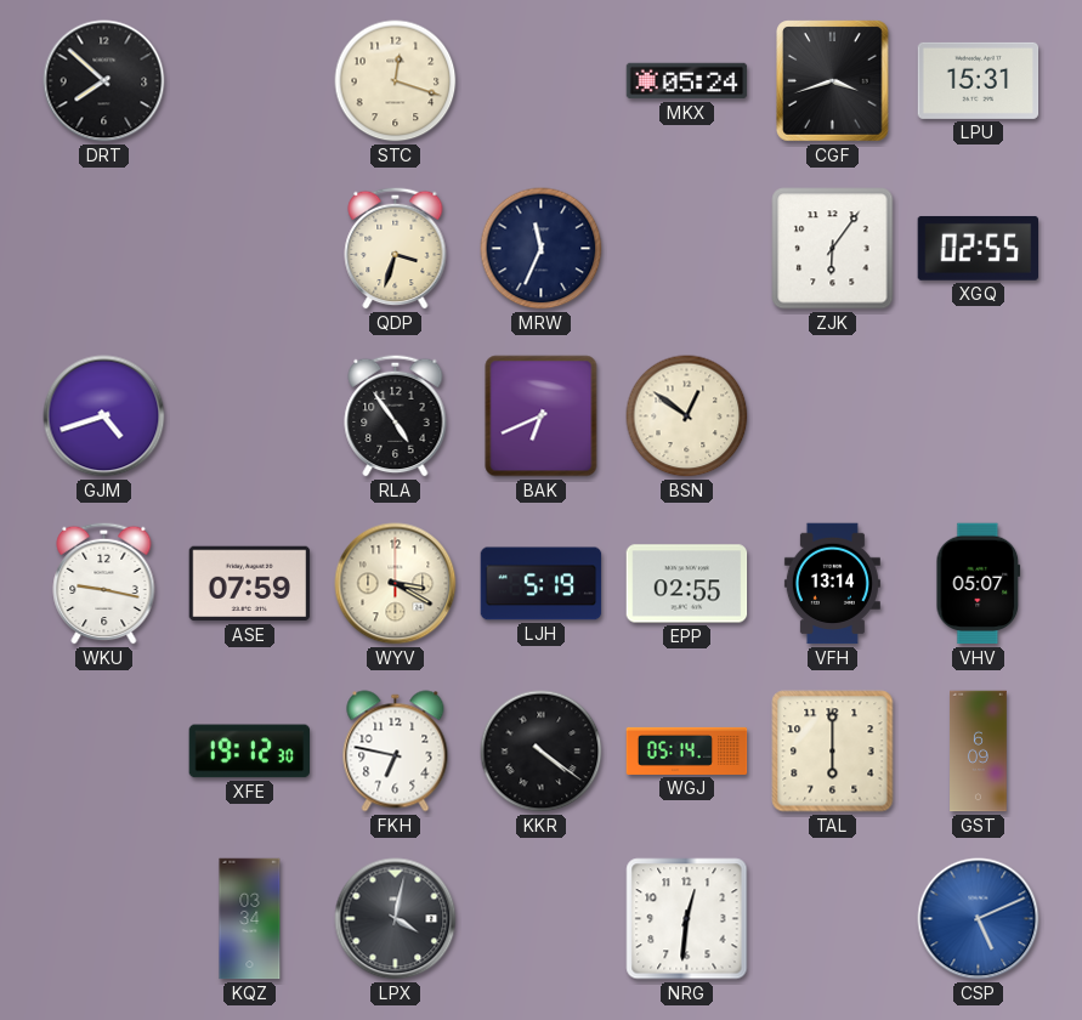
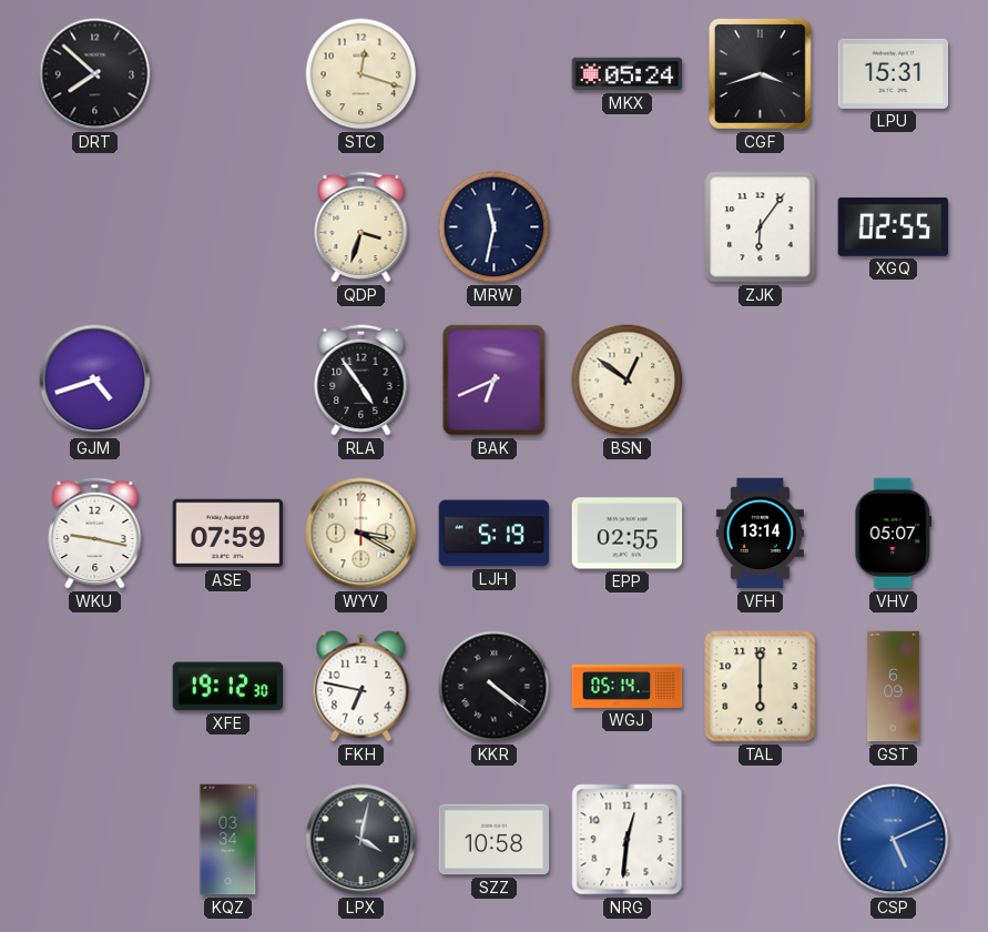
MRW: 11:34 -> 11:32
SZZ: none -> 10:58
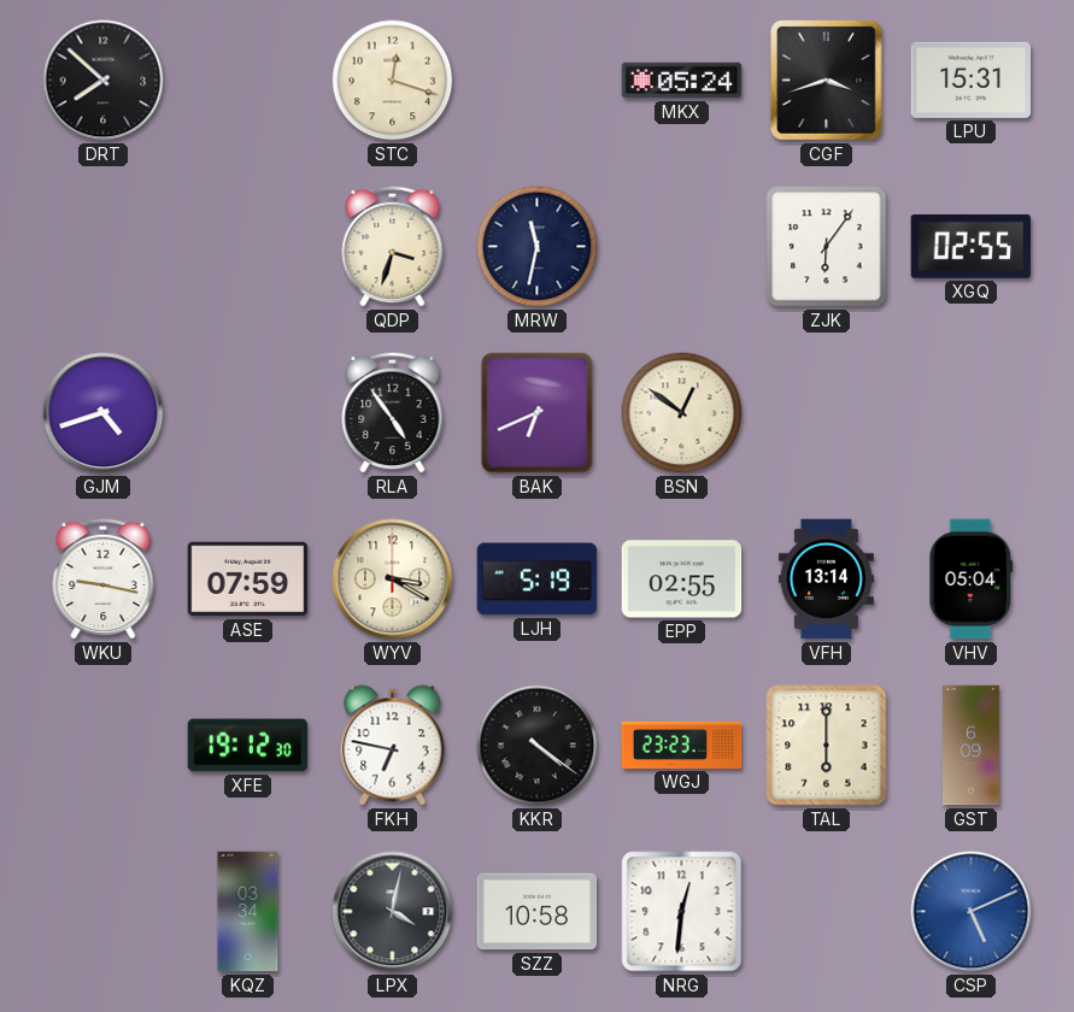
VHV: 05:07 -> 05:04
WGJ: 05:14 -> 23:23
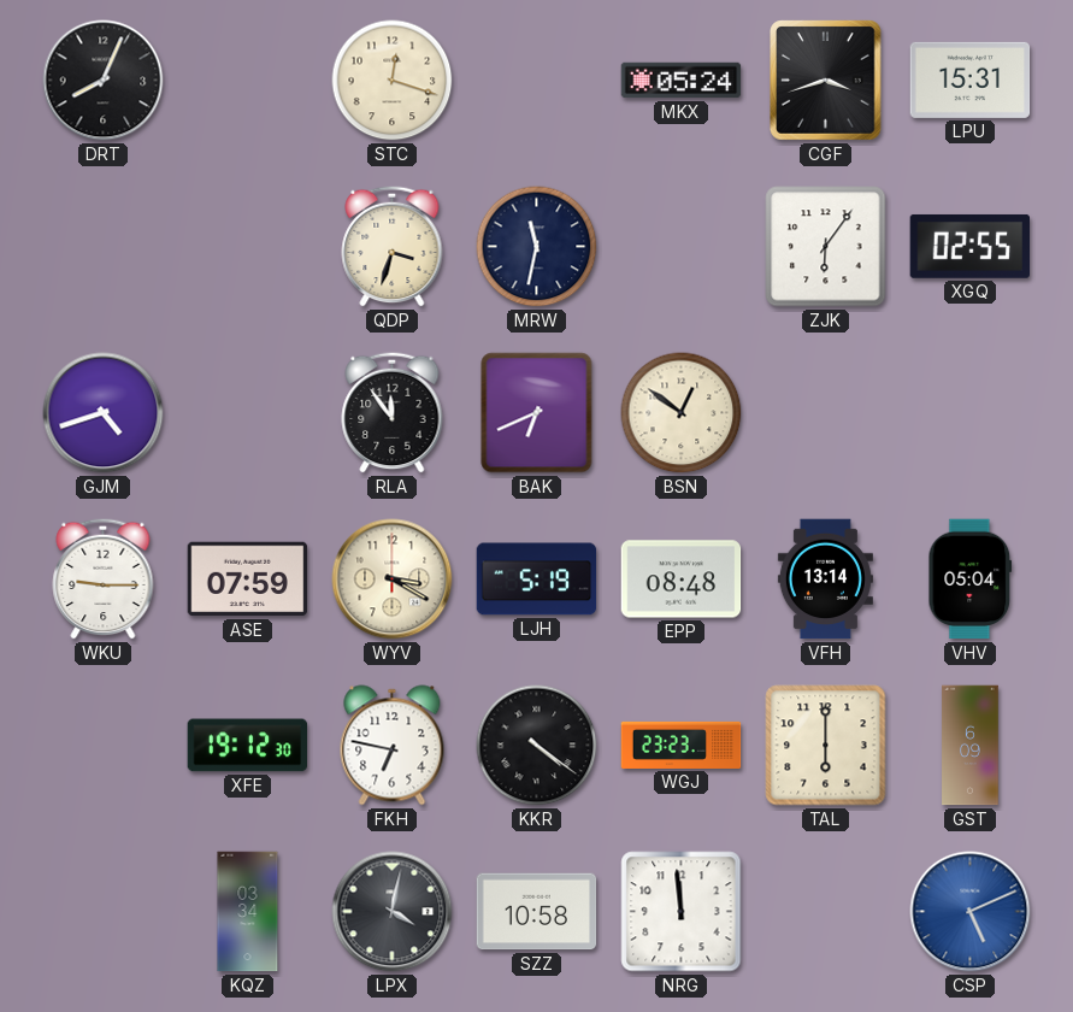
DRT: 7:52 -> 8:04
RLA: 4:54 -> 11:54
WKU: 9:17 -> 9:15
EPP: 02:55 -> 08:48
NRG: 12:31 -> 11:59
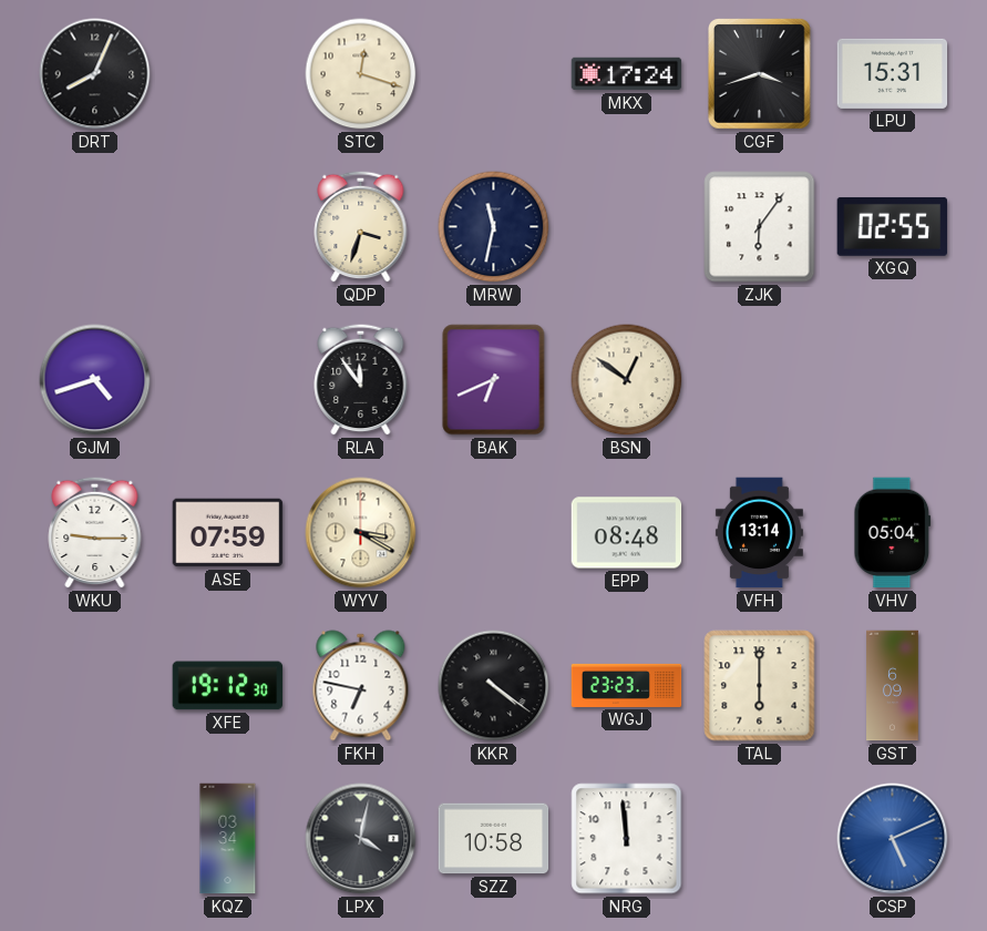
MKX: 05:24 -> 17:24
LJH: 5:19 -> none
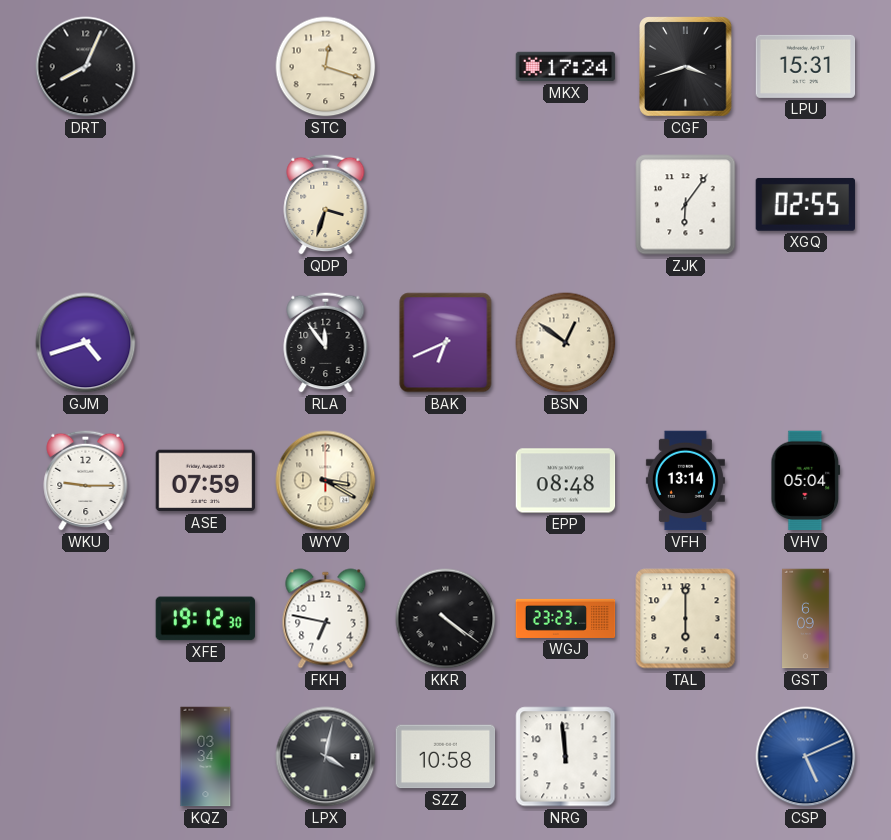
MRW: 11:32 -> none
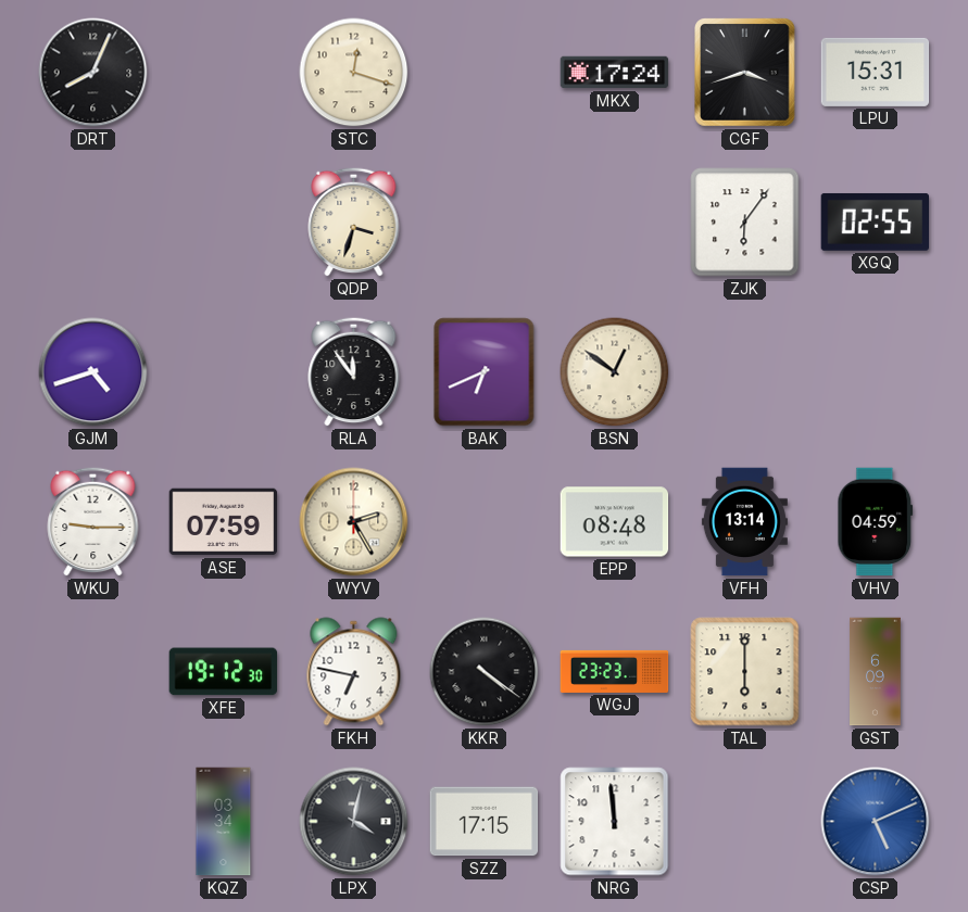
WYV: 3:20 -> 2:25
VHV: 05:04 -> 04:59
SZZ: 10:58 -> 17:15
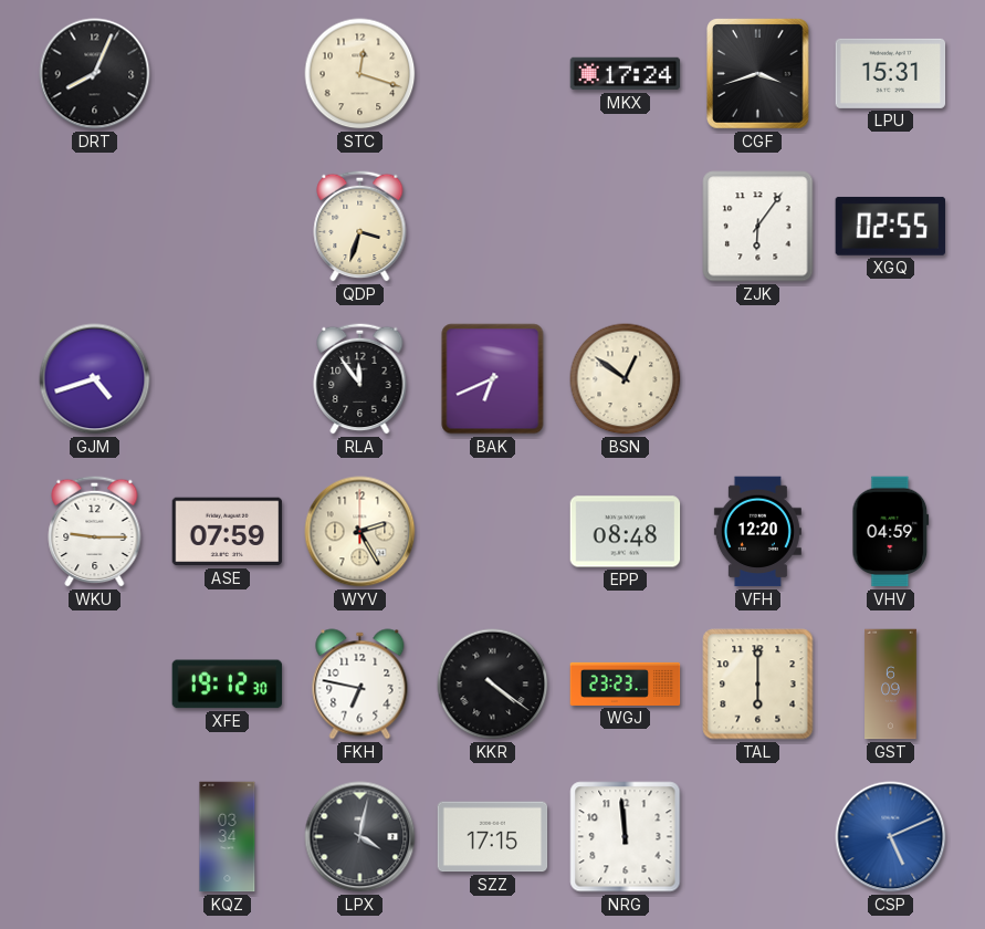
VFH: 13:14 -> 12:20
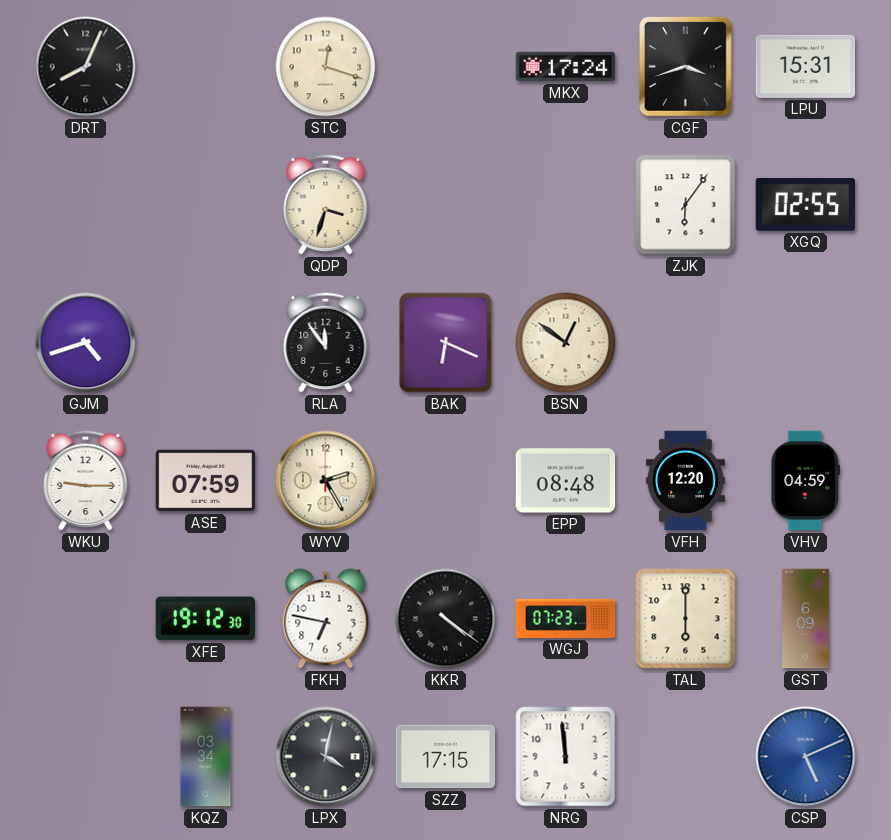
BAK: 6:41 -> 6:19
WGJ: 23:23 -> 07:23
